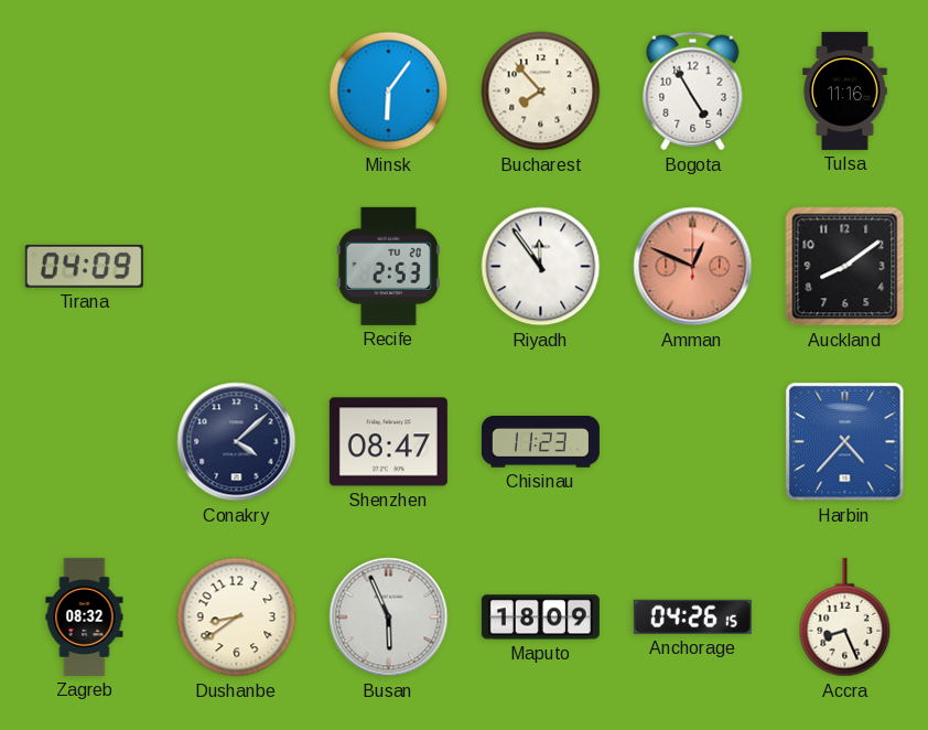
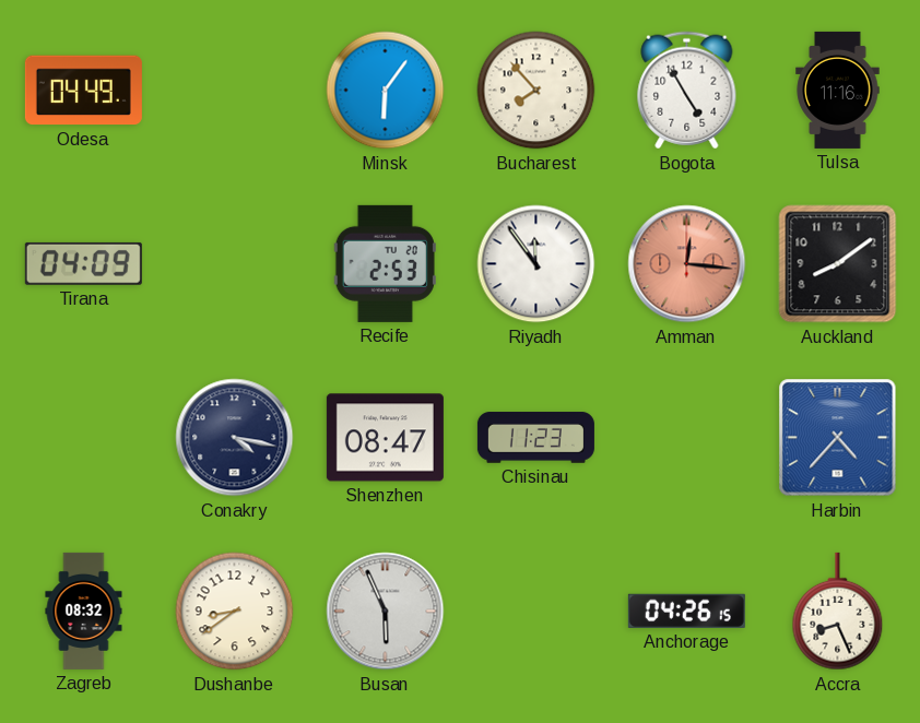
Odesa: none -> 04:49
Amman: 12:49 -> 12:16
Conakry: 4:08 -> 4:17
Maputo: 18:09 -> none
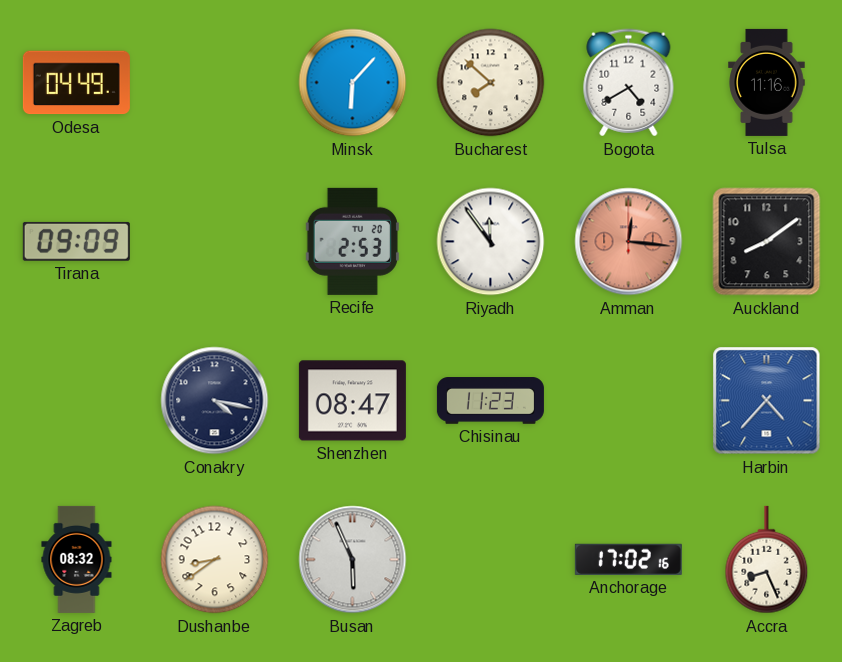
Minsk: 6:06 -> 6:07
Bucharest: 7:53 -> 7:52
Bogota: 4:55 -> 4:40
Tirana: 04:09 -> 09:09
Anchorage: 04:26 -> 17:02
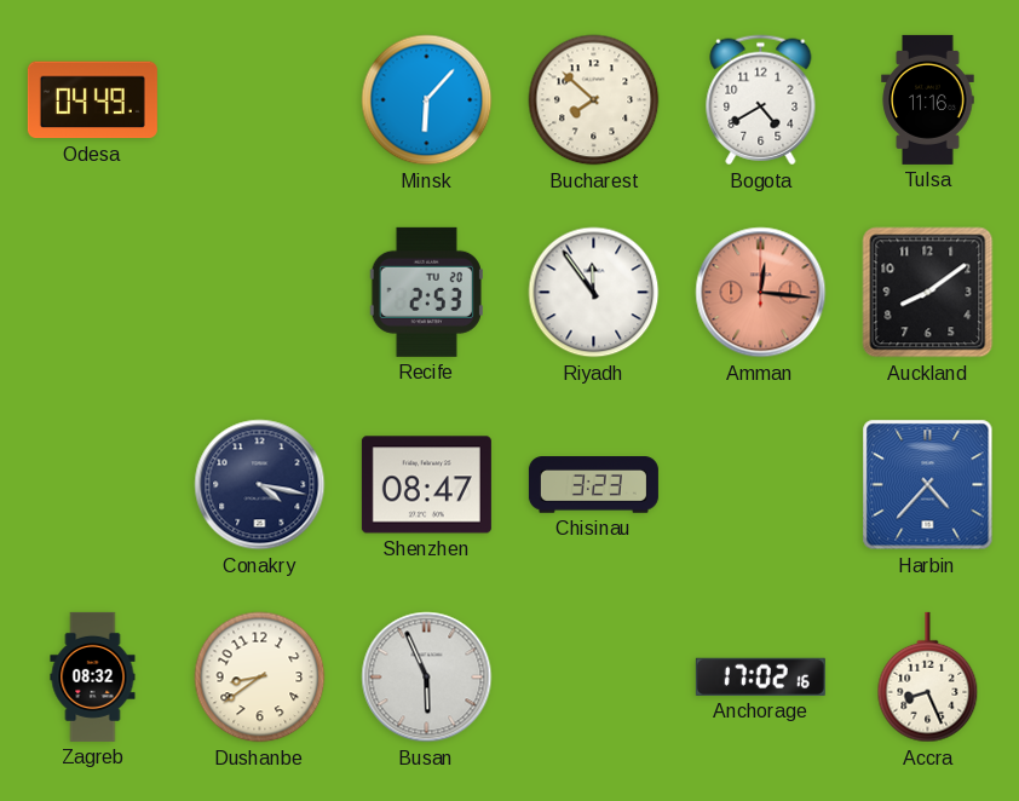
Tirana: 09:09 -> none
Chisinau: 11:23 -> 3:23
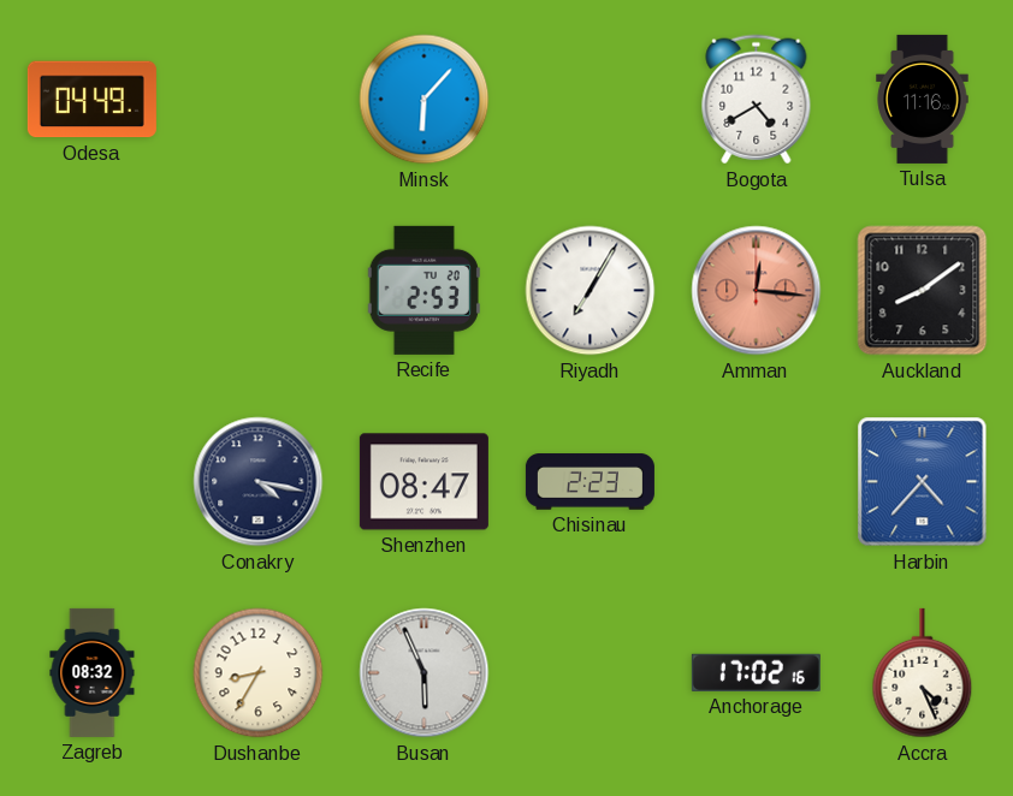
Bucharest: 7:52 -> none
Riyadh: 11:54 -> 7:05
Chisinau: 3:23 -> 2:23
Dushanbe: 8:39 -> 8:35
Accra: 8:26 -> 4:26
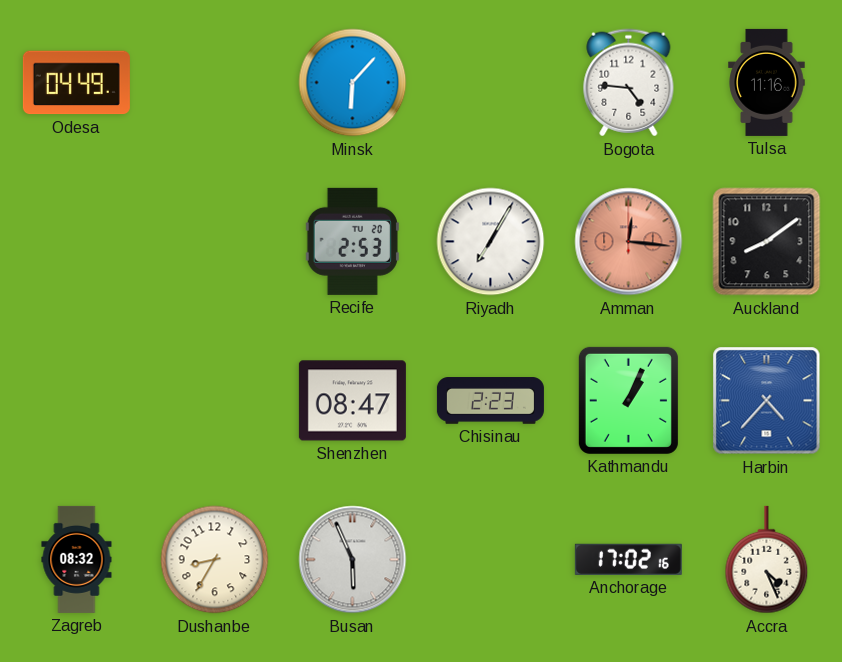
Bogota: 4:40 -> 4:46
Conakry: 4:17 -> none
Kathmandu: none -> 1:04
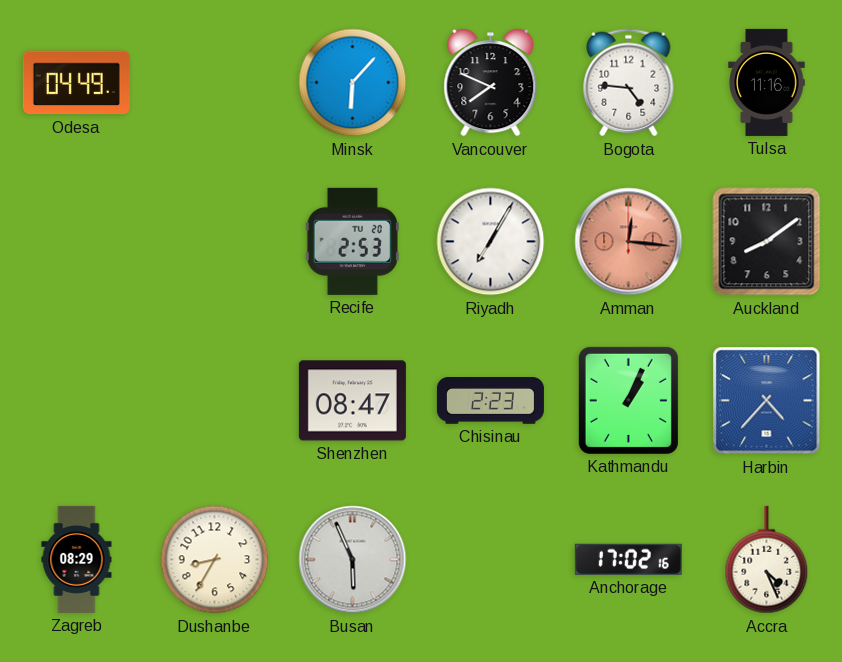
Vancouver: none -> 7:49
Zagreb: 08:32 -> 08:29
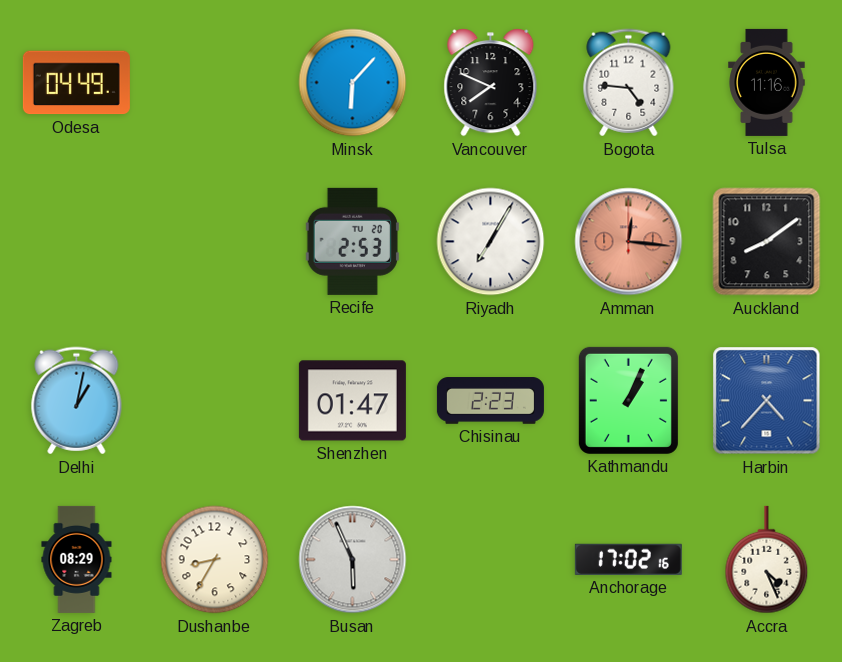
Delhi: none -> 1:02
Shenzhen: 08:47 -> 01:47
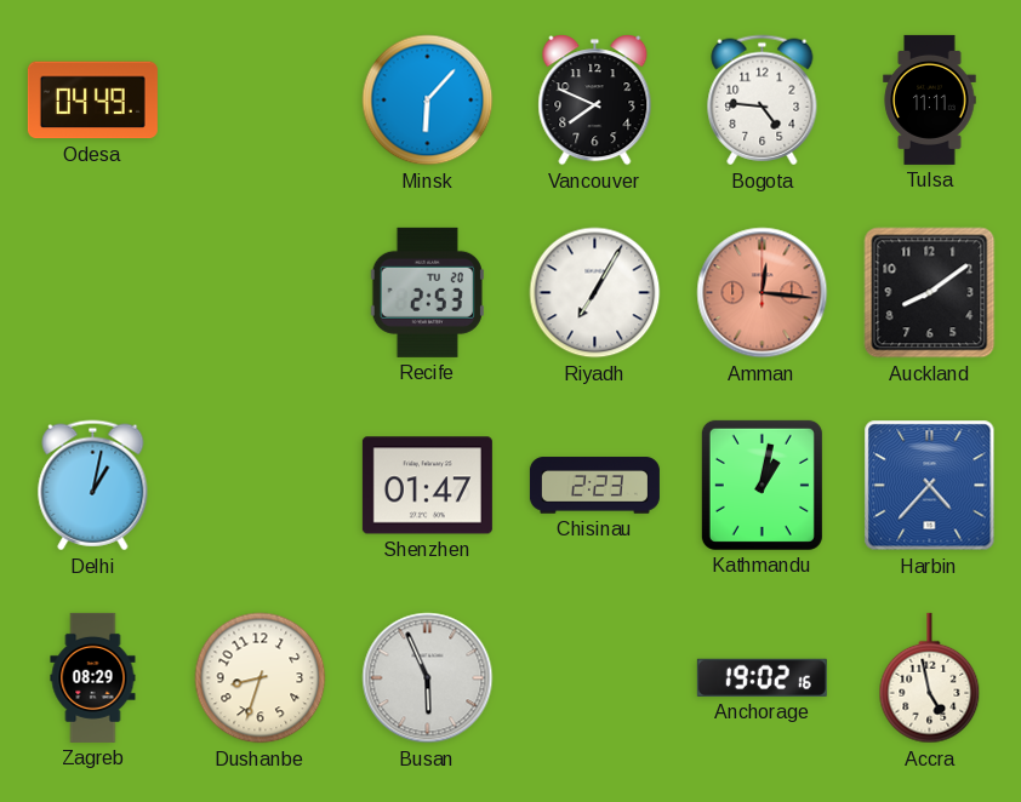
Tulsa: 11:16 -> 11:11
Kathmandu: 1:04 -> 1:02
Dushanbe: 8:35 -> 8:33
Anchorage: 17:02 -> 19:02
Accra: 4:26 -> 4:58
